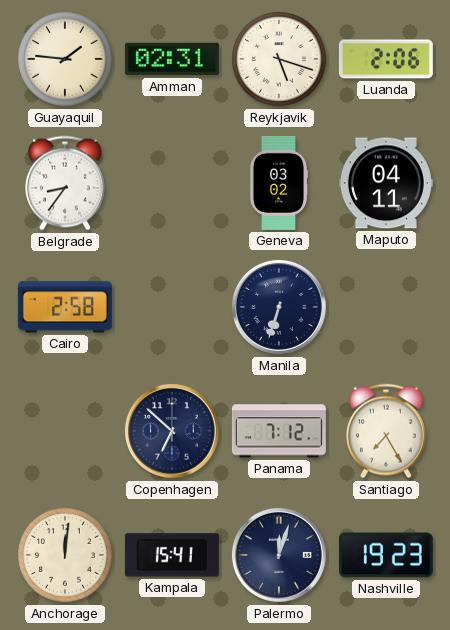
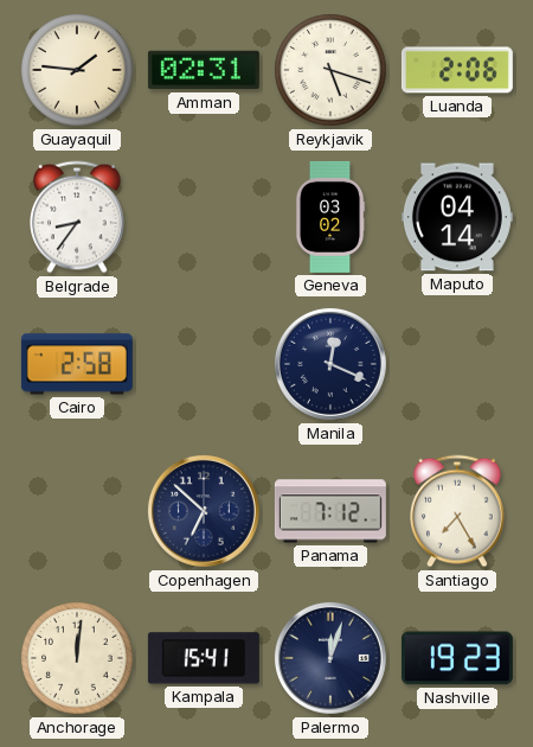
Maputo: 04:11 -> 04:14
Manila: 6:33 -> 12:19
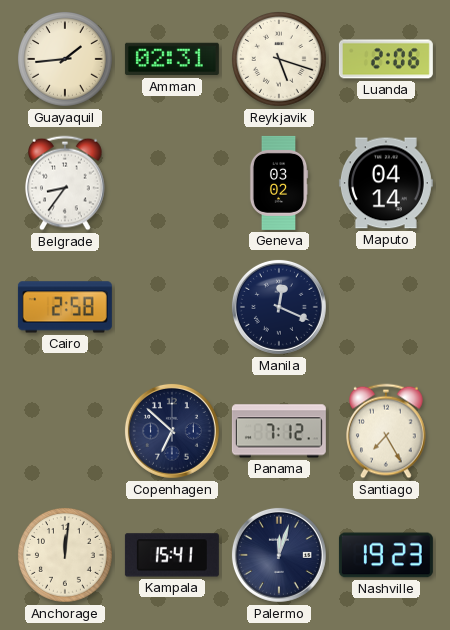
Guayaquil: 1:46 -> 1:44
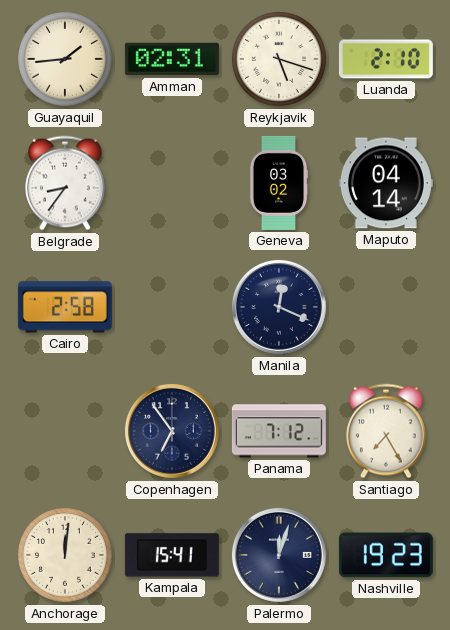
Luanda: 2:06 -> 2:10
Copenhagen: 6:52 -> 6:54
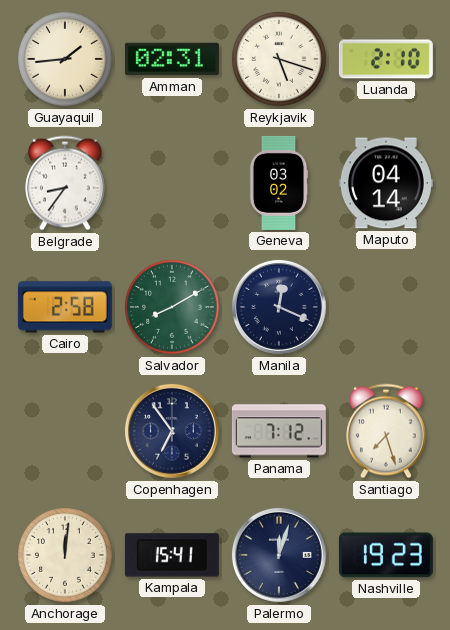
Salvador: none -> 8:10
Santiago: 7:25 -> 7:27
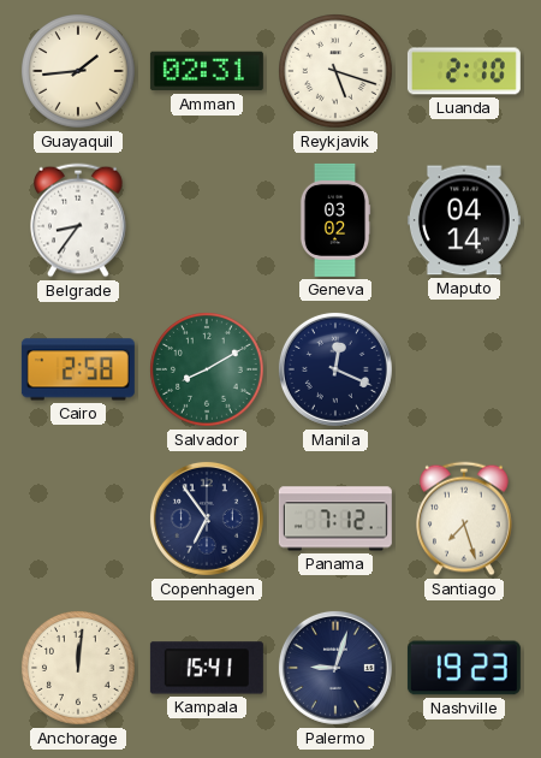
Palermo: 12:03 -> 9:03
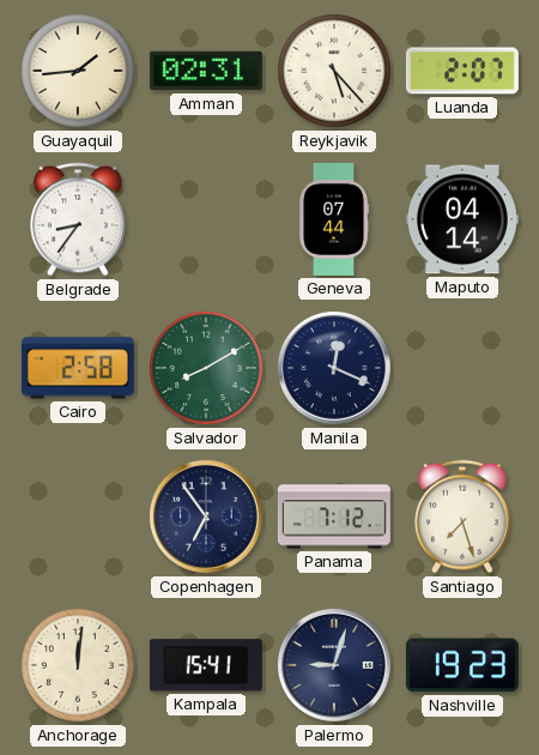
Reykjavik: 5:18 -> 5:23
Luanda: 2:10 -> 2:07
Geneva: 03:02 -> 07:44
